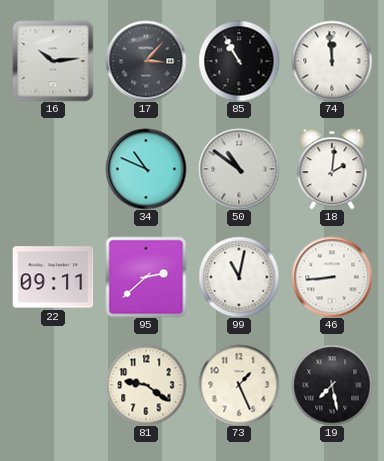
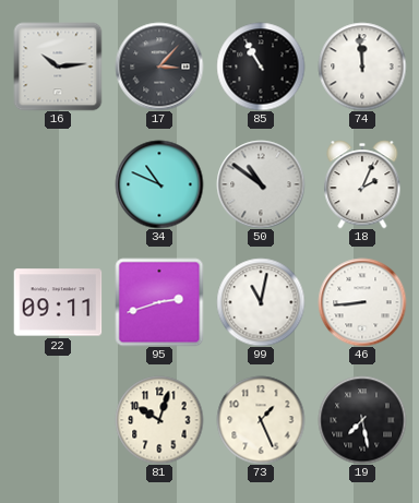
18: 2:01 -> 2:04
95: 2:38 -> 2:42
81: 9:21 -> 10:03
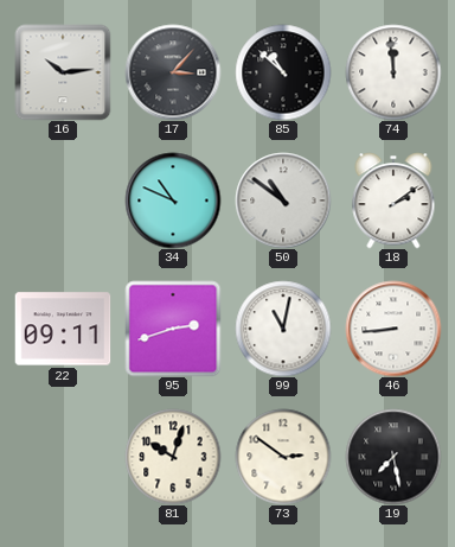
85: 10:55 -> 10:52
18: 2:04 -> 2:09
73: 1:26 -> 2:51
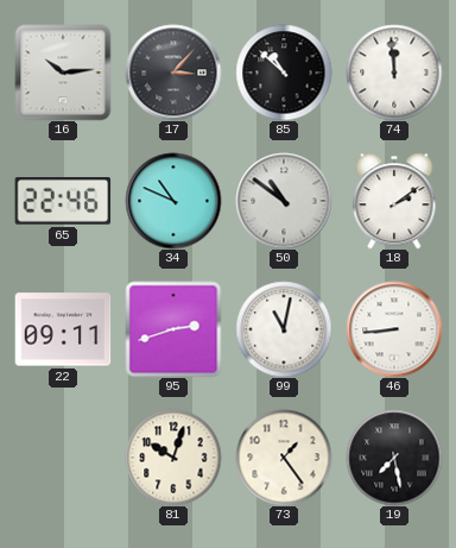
65: none -> 22:46
73: 2:51 -> 1:24
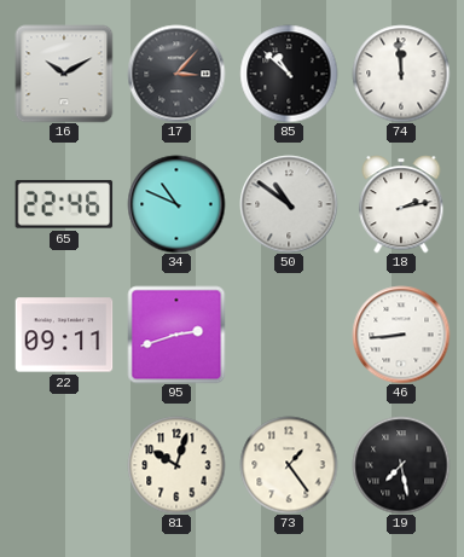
16: 10:14 -> 10:10
18: 2:09 -> 2:13
99: 11:02 -> none
